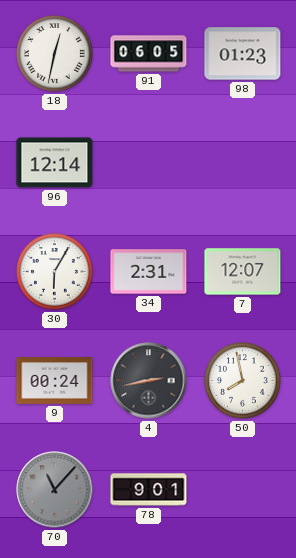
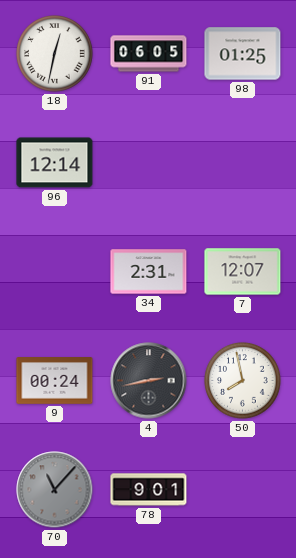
98: 01:23 -> 01:25
30: 6:05 -> none
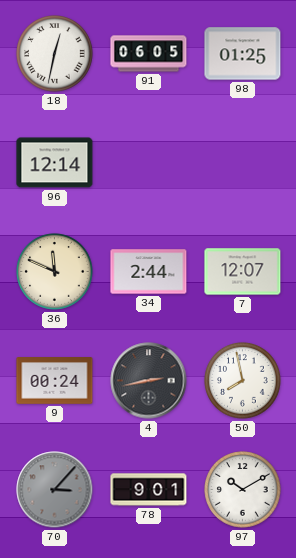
36: none -> 11:49
34: 2:31 -> 2:44
70: 11:07 -> 3:07
97: none -> 10:10
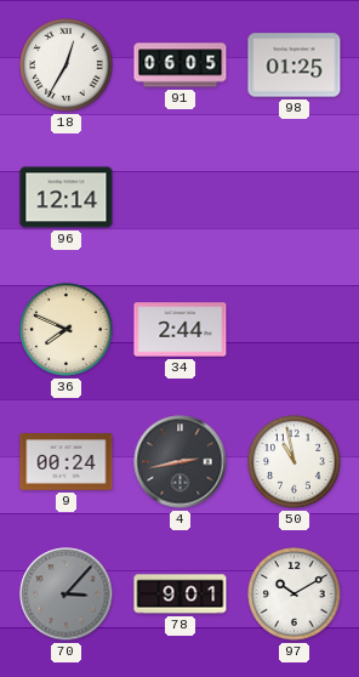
18: 12:32 -> 12:35
36: 11:49 -> 7:49
7: 12:07 -> none
50: 7:58 -> 10:58
